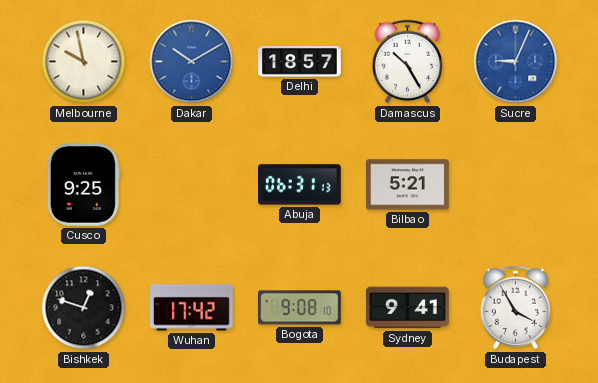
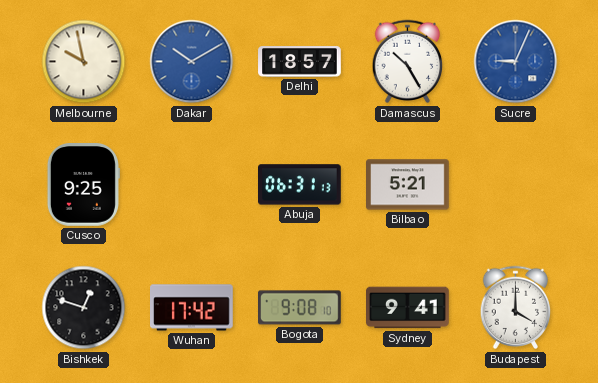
Budapest: 3:55 -> 4:00
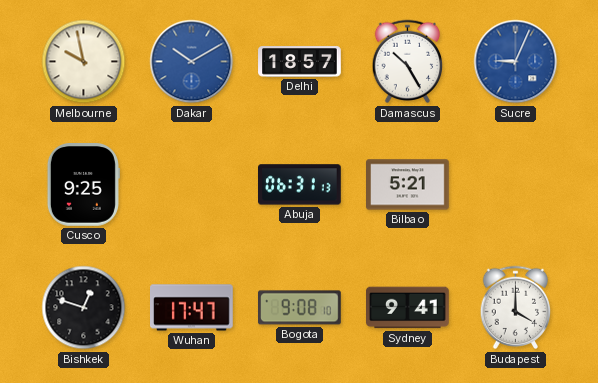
Wuhan: 17:42 -> 17:47
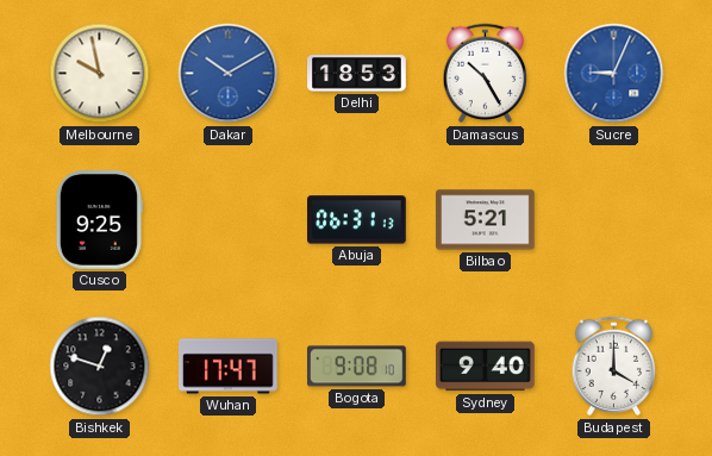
Delhi: 18:57 -> 18:53
Sydney: 9:41 -> 9:40
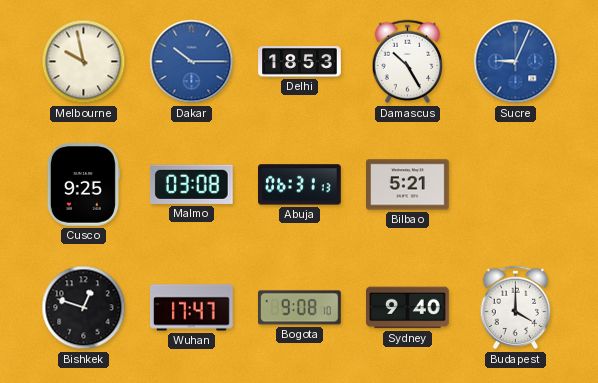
Dakar: 10:10 -> 10:15
Malmo: none -> 03:08
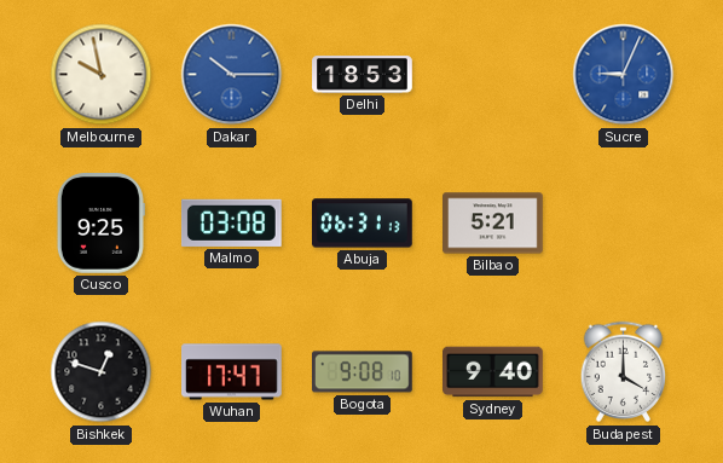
Damascus: 10:25 -> none
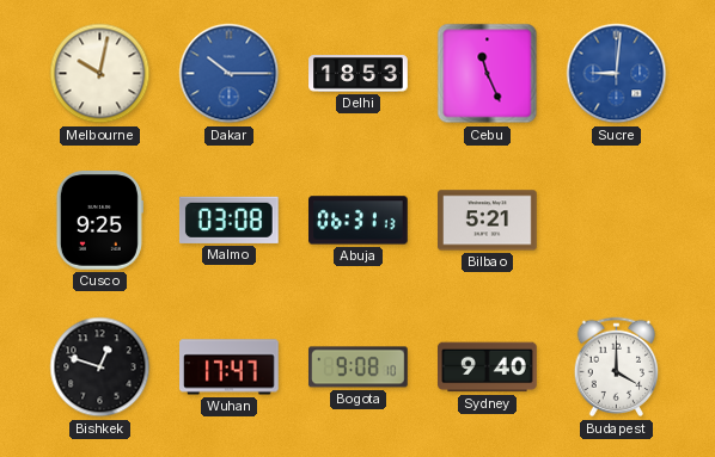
Melbourne: 9:58 -> 10:02
Cebu: none -> 11:26
Sucre: 9:04 -> 9:01
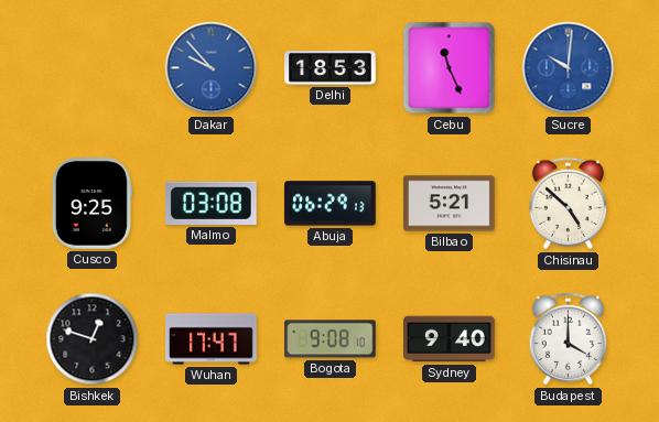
Melbourne: 10:02 -> none
Dakar: 10:15 -> 9:53
Sucre: 9:01 -> 10:01
Abuja: 06:31 -> 06:29
Chisinau: none -> 4:52
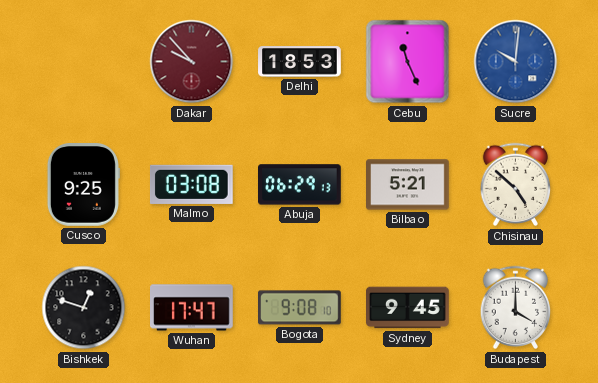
Dakar dial: blue -> burgundy
Sydney: 9:40 -> 9:45
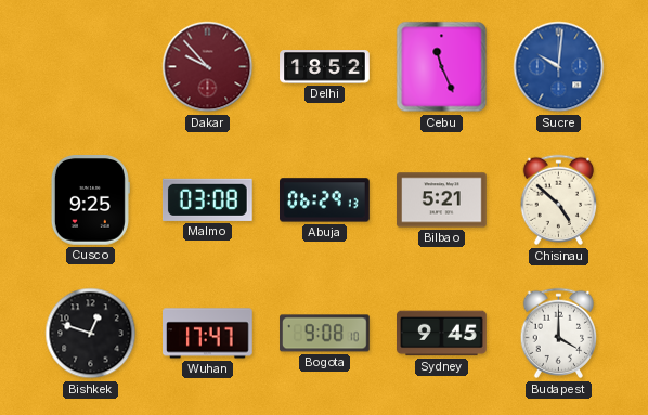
Delhi: 18:53 -> 18:52
